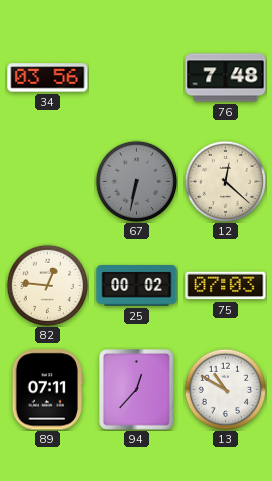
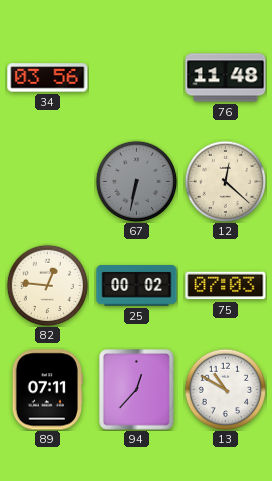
76: 7:48 -> 11:48
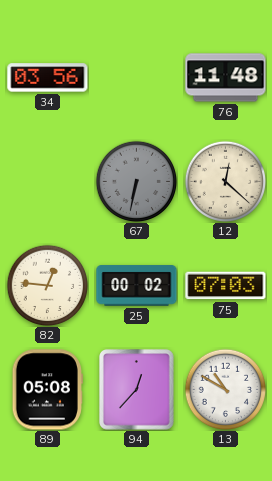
89: 07:11 -> 05:08
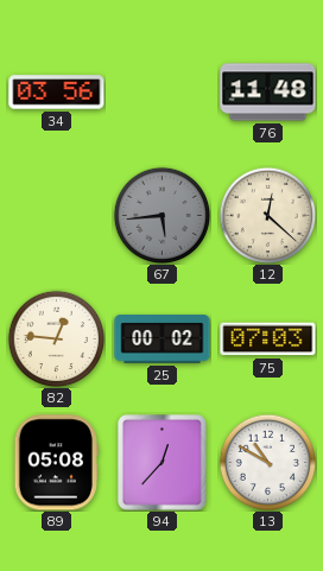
67: 6:32 -> 5:44
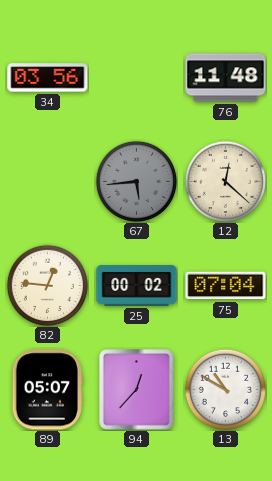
75: 07:03 -> 07:04
89: 05:08 -> 05:07
